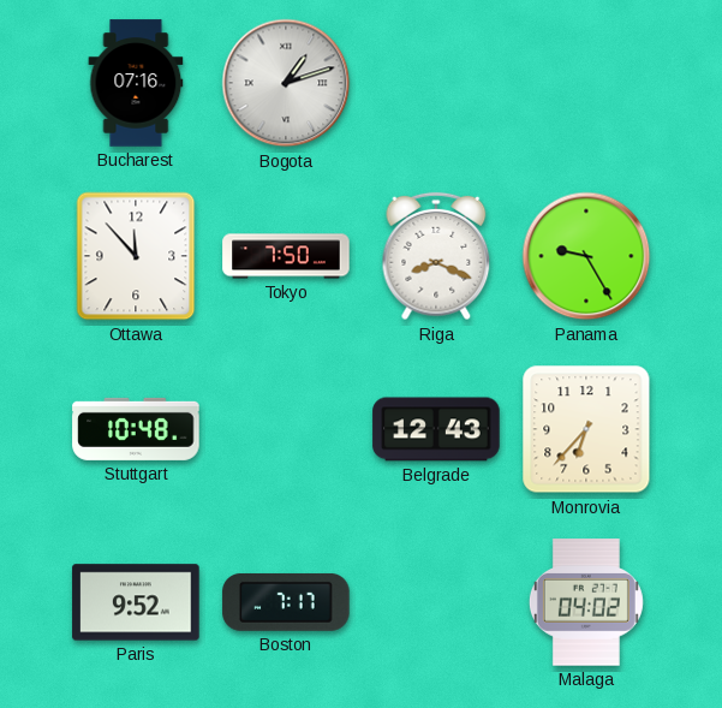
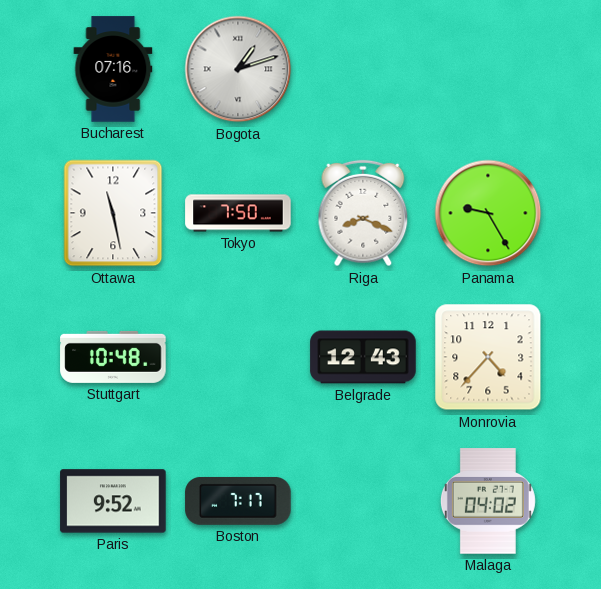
Ottawa: 11:53 -> 11:28
Monrovia: 6:37 -> 4:37
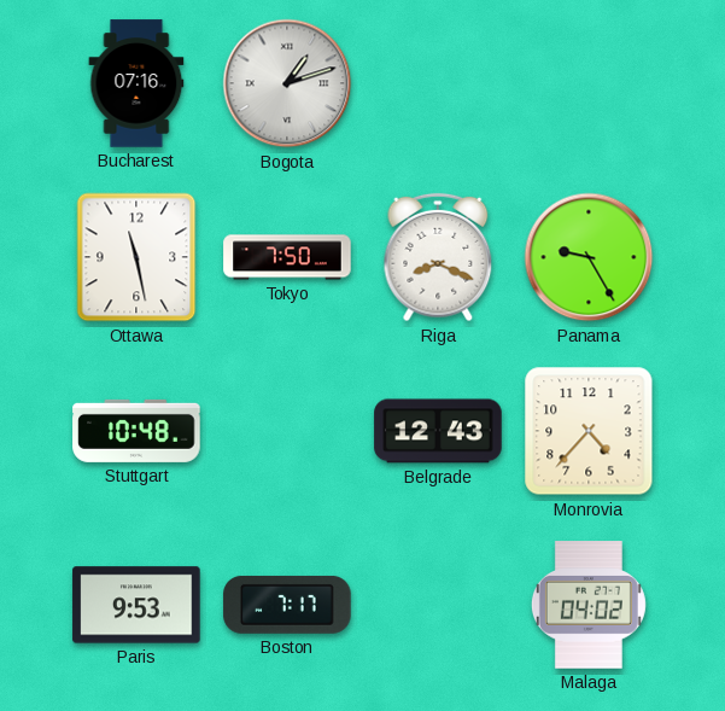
Paris: 9:52 -> 9:53
